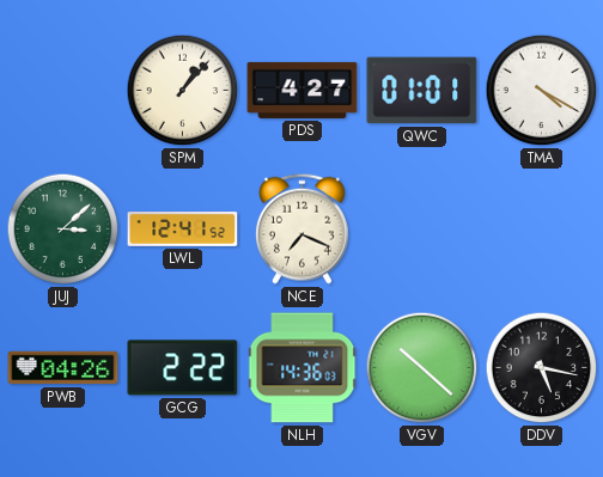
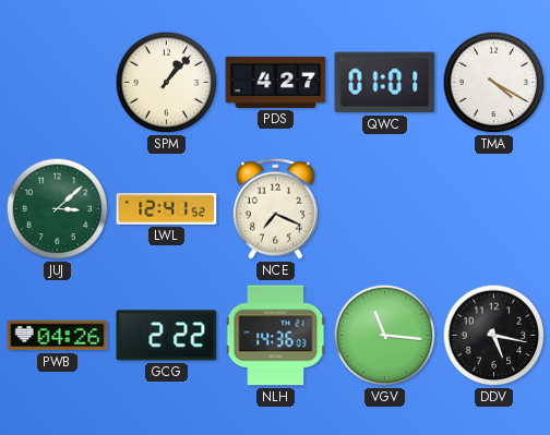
VGV: 10:22 -> 11:16
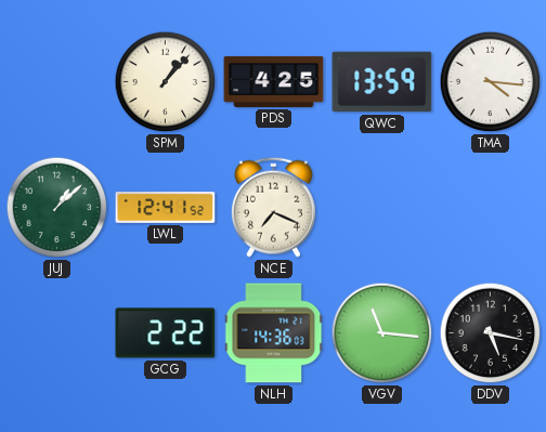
PDS: 4:27 -> 4:25
QWC: 01:01 -> 13:59
TMA: 4:20 -> 4:16
JUJ: 3:08 -> 1:08
PWB: 04:26 -> none
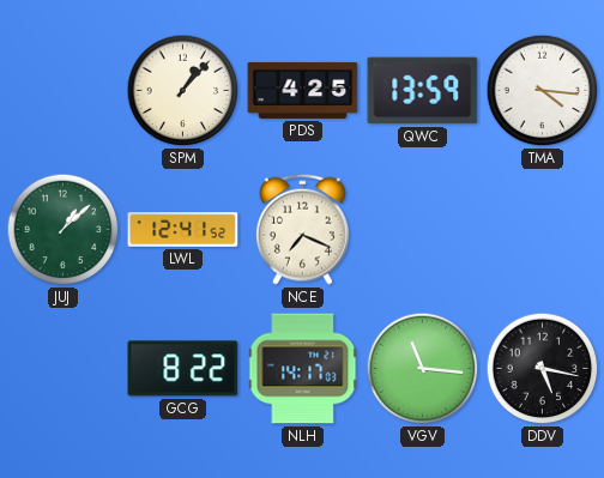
GCG: 2:22 -> 8:22
NLH: 14:36 -> 14:17
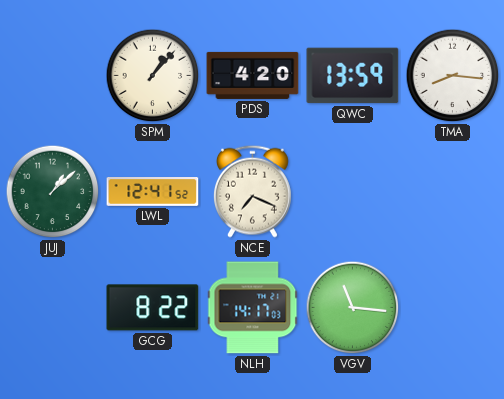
PDS: 4:25 -> 4:20
TMA: 4:16 -> 8:16
DDV: 5:17 -> none
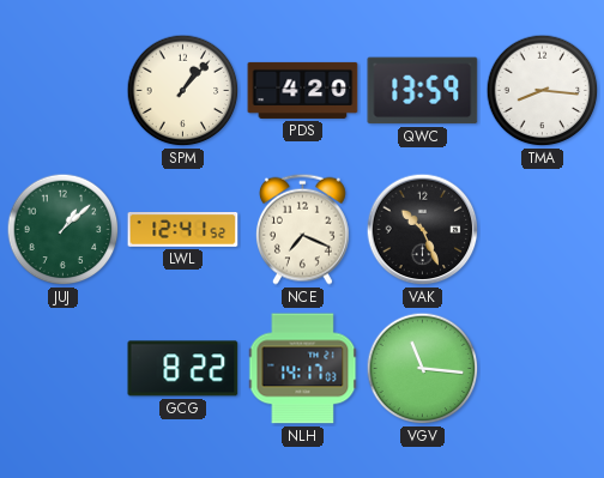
VAK: none -> 10:26
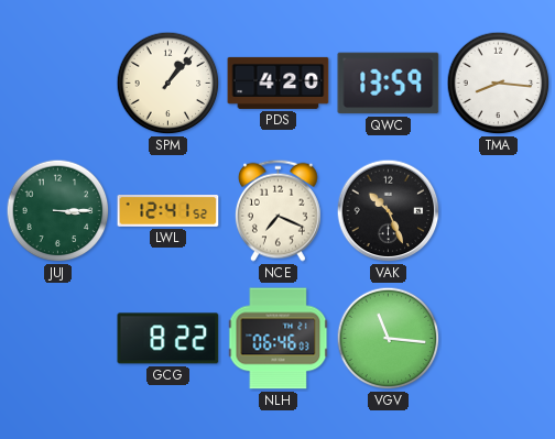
JUJ: 1:08 -> 3:15
NLH: 14:17 -> 06:46
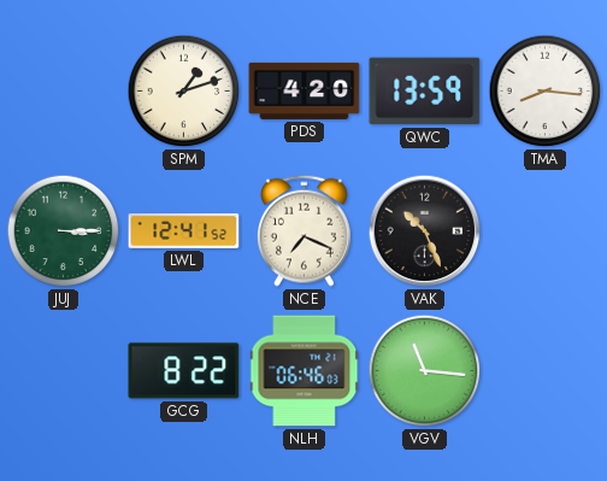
SPM: 1:07 -> 1:12
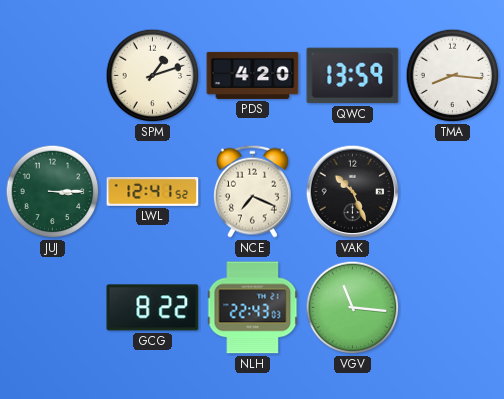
NLH: 06:46 -> 22:43
